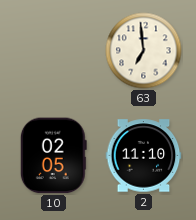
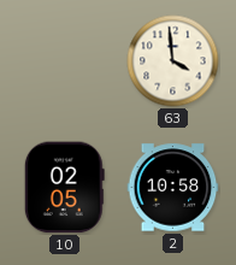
63: 6:59 -> 3:59
2: 11:10 -> 10:58
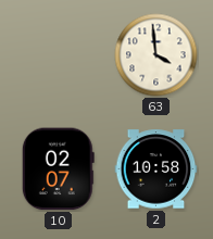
10: 02:05 -> 02:07
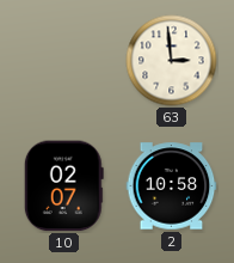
63: 3:59 -> 2:59
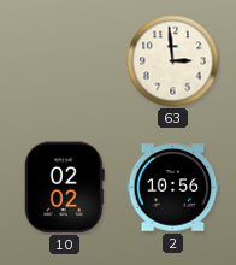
10: 02:07 -> 02:02
2: 10:58 -> 10:56
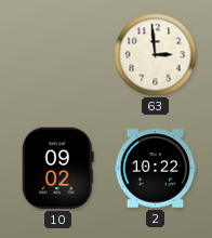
10: 02:02 -> 09:02
2: 10:56 -> 10:22
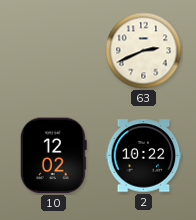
63: 2:59 -> 2:41
10: 09:02 -> 12:02
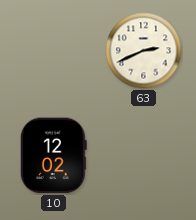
2: 10:22 -> none
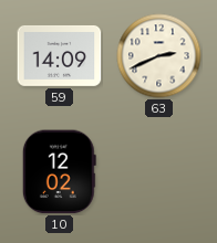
59: none -> 14:09
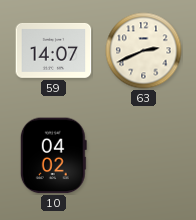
59: 14:09 -> 14:07
10: 12:02 -> 04:02
